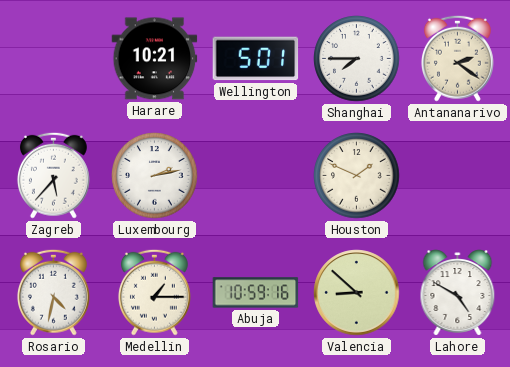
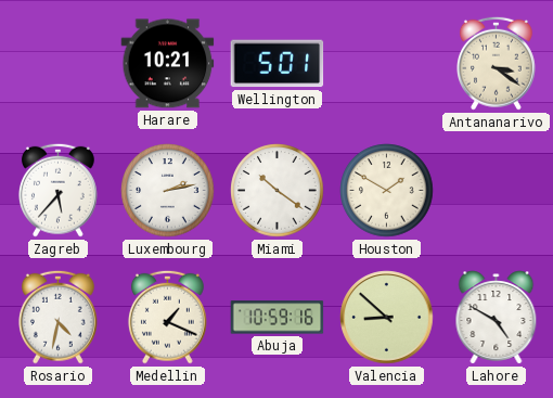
Shanghai: 7:45 -> none
Antananarivo: 2:21 -> 3:21
Miami: none -> 10:21
Houston: 1:49 -> 1:50
Medellin: 1:15 -> 1:19
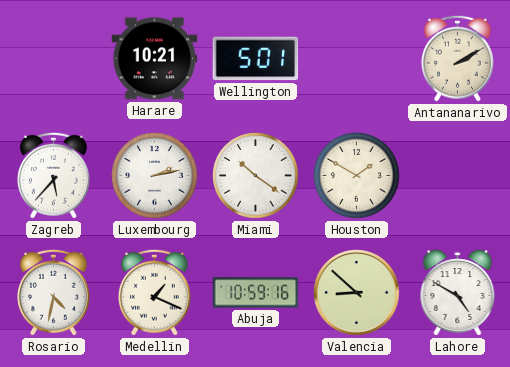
Antananarivo: 3:21 -> 2:10
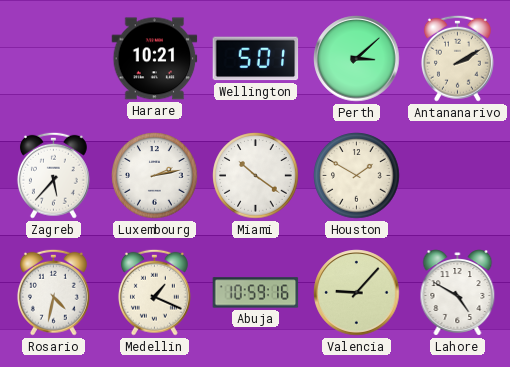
Perth: none -> 3:08
Valencia: 8:52 -> 9:07
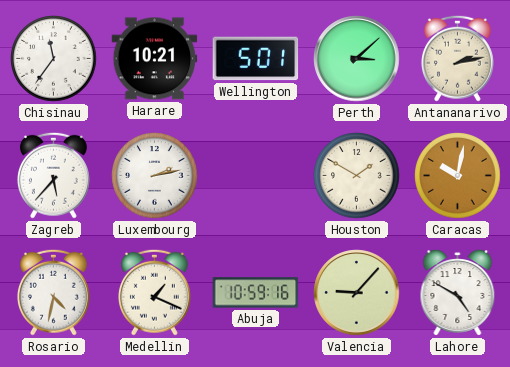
Chisinau: none -> 11:36
Antananarivo: 2:10 -> 2:13
Miami: 10:21 -> none
Caracas: none -> 10:02
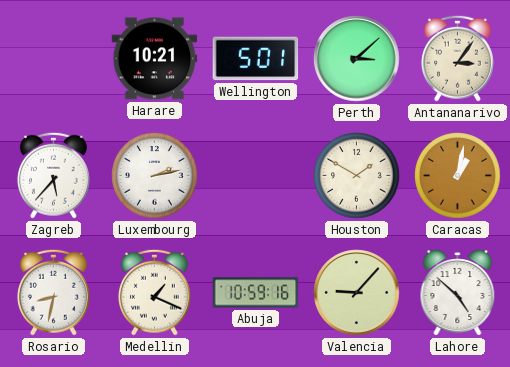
Chisinau: 11:36 -> none
Antananarivo: 2:13 -> 3:06
Caracas: 10:02 -> 1:02
Rosario: 4:32 -> 8:32
Lahore: 4:50 -> 4:52
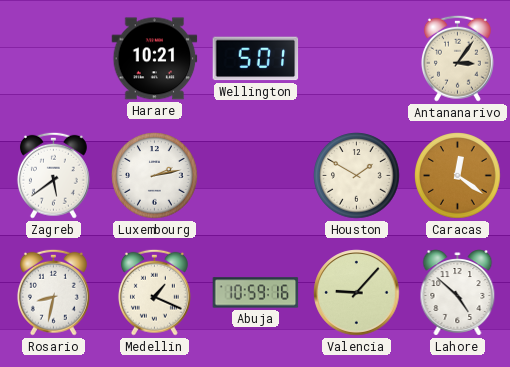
Perth: 3:08 -> none
Zagreb: 5:37 -> 5:39
Caracas: 1:02 -> 12:21
